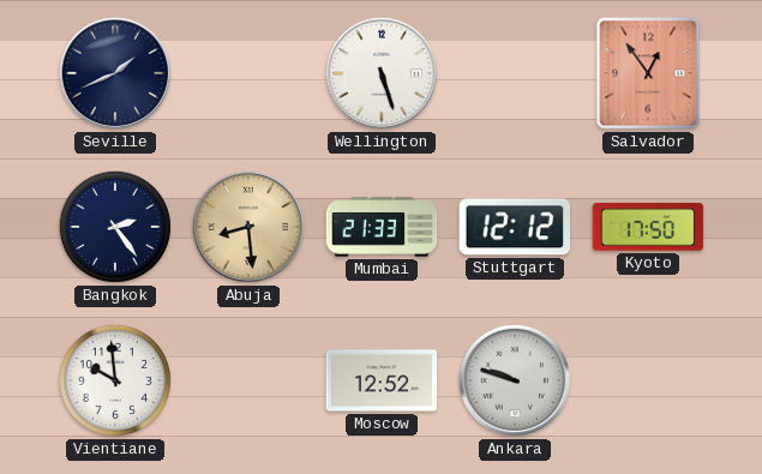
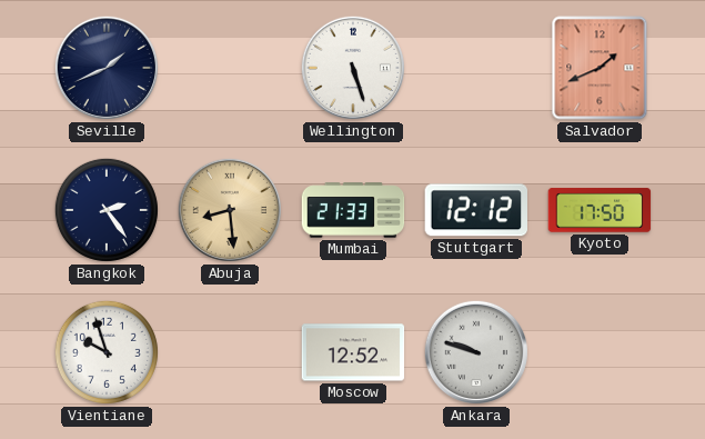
Salvador: 12:54 -> 1:41
Vientiane: 9:59 -> 9:57
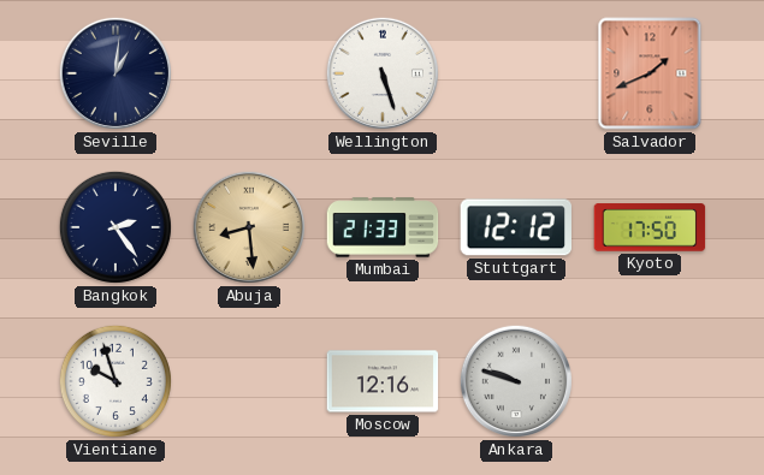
Seville: 1:41 -> 1:01
Moscow: 12:52 -> 12:16
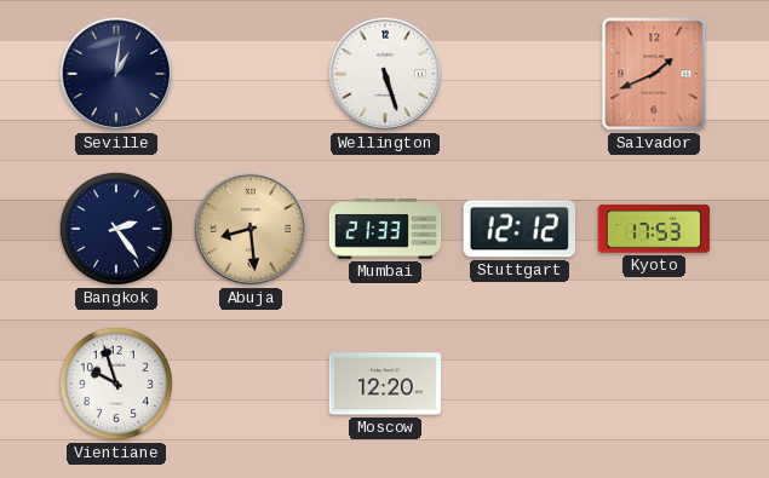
Kyoto: 17:50 -> 17:53
Moscow: 12:16 -> 12:20
Ankara: 9:48 -> none
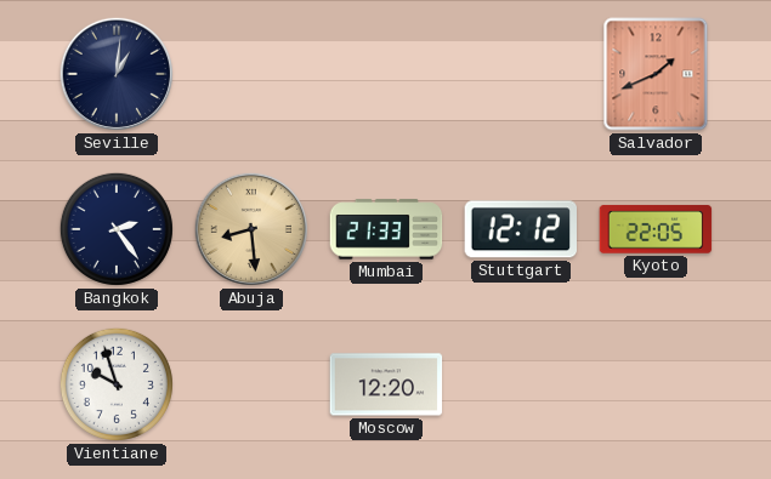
Wellington: 5:27 -> none
Kyoto: 17:53 -> 22:05
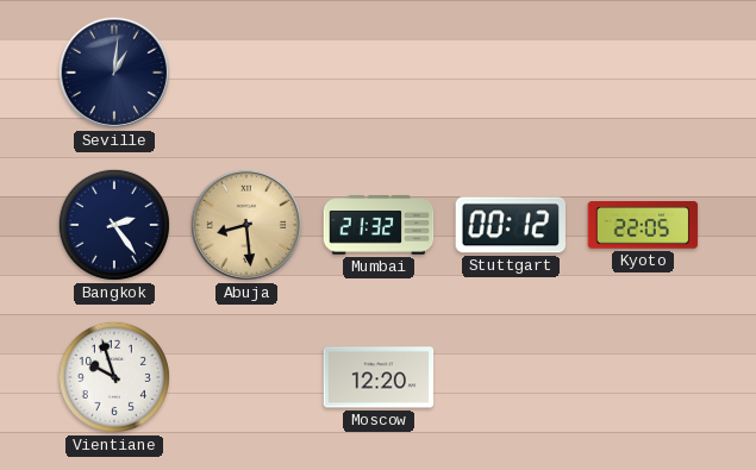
Salvador: 1:41 -> none
Mumbai: 21:33 -> 21:32
Stuttgart: 12:12 -> 00:12
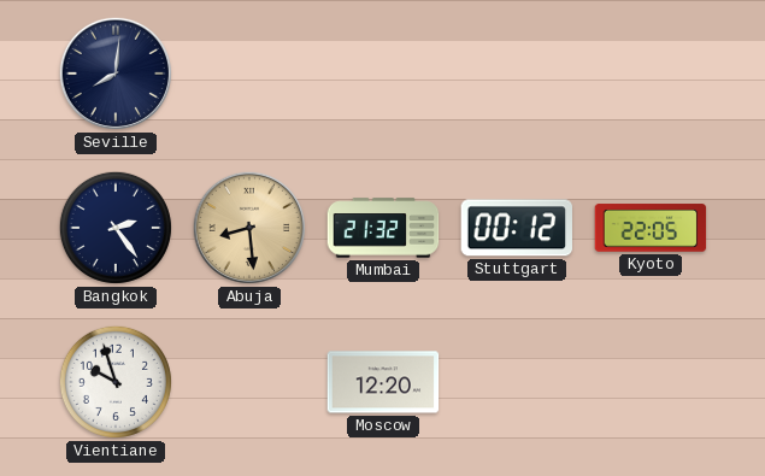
Seville: 1:01 -> 8:01
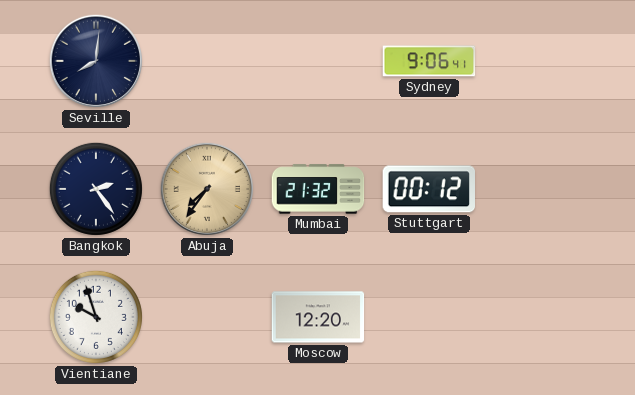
Sydney: none -> 9:06
Abuja: 8:29 -> 7:36
Kyoto: 22:05 -> none
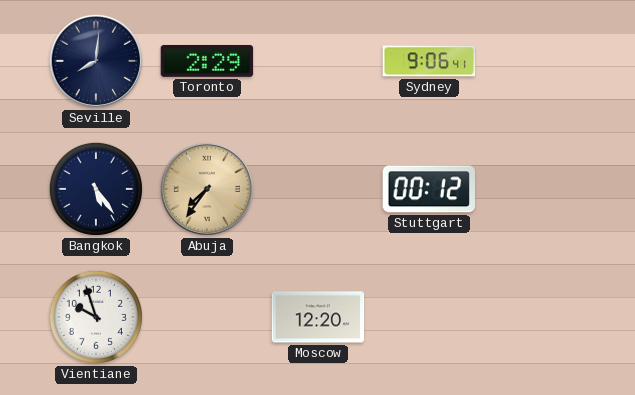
Toronto: none -> 2:29
Bangkok: 2:24 -> 5:24
Mumbai: 21:32 -> none
